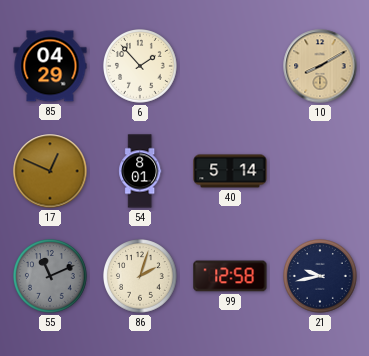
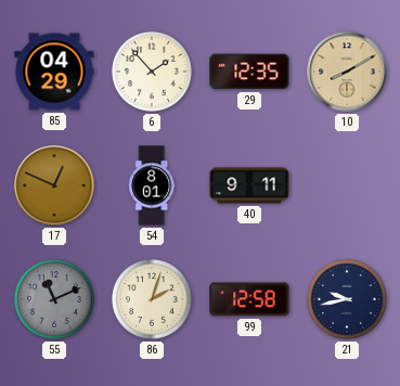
29: none -> 12:35
40: 5:14 -> 9:11
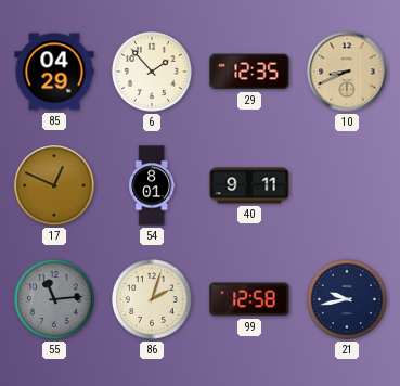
10: 8:10 -> 8:41
55: 11:11 -> 11:14
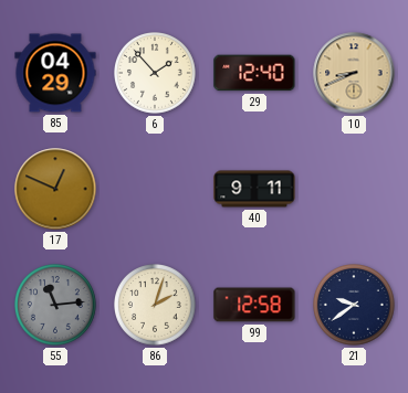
29: 12:35 -> 12:40
54: 8:01 -> none
21: 9:43 -> 9:39
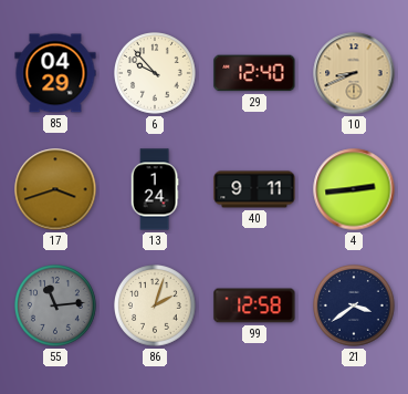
6: 1:53 -> 9:53
17: 12:49 -> 3:42
13: none -> 1:24
4: none -> 2:44
21: 9:39 -> 3:39
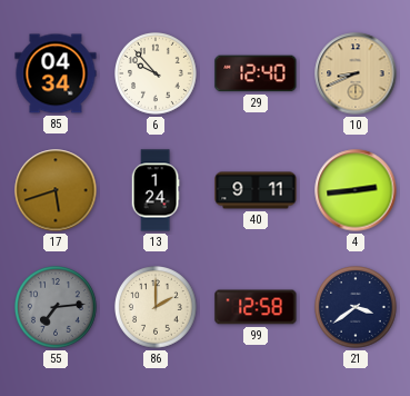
85: 04:29 -> 04:34
17: 3:42 -> 5:42
55: 11:14 -> 7:14
86: 2:03 -> 2:00
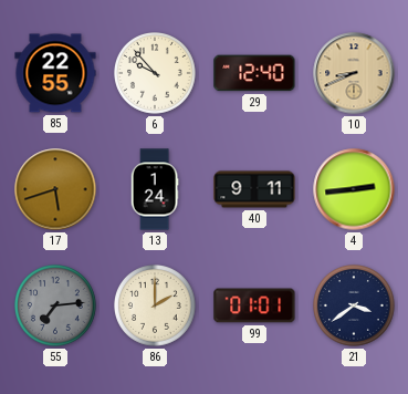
85: 04:34 -> 22:55
99: 12:58 -> 01:01
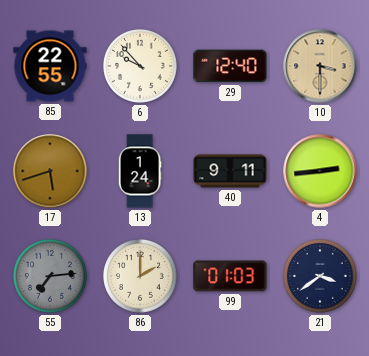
10: 8:41 -> 3:30
99: 01:01 -> 01:03
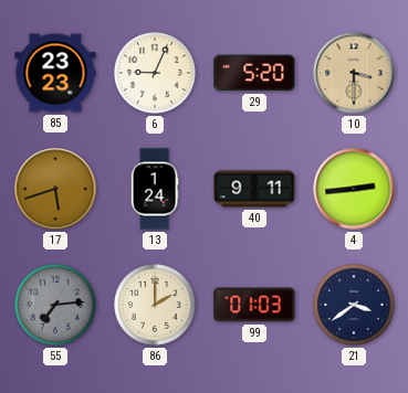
85: 22:55 -> 23:23
6: 9:53 -> 9:04
29: 12:40 -> 5:20
